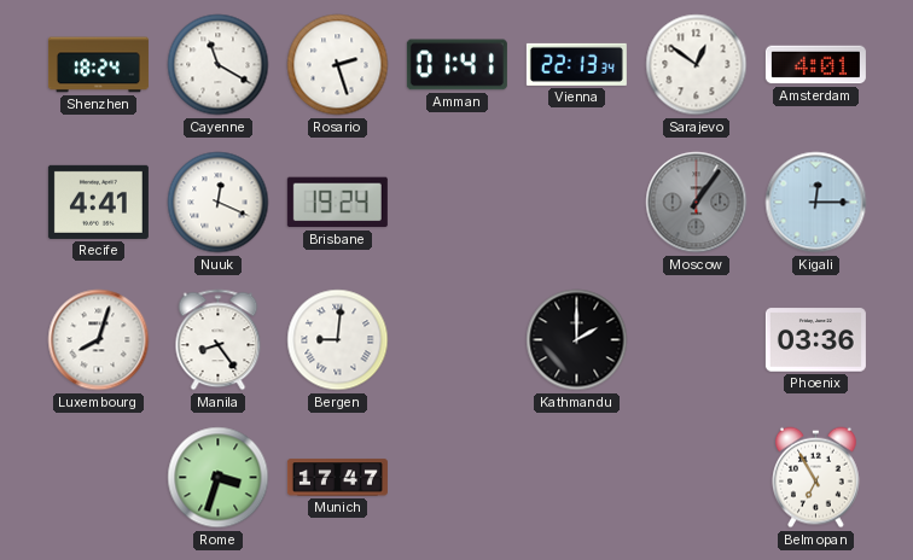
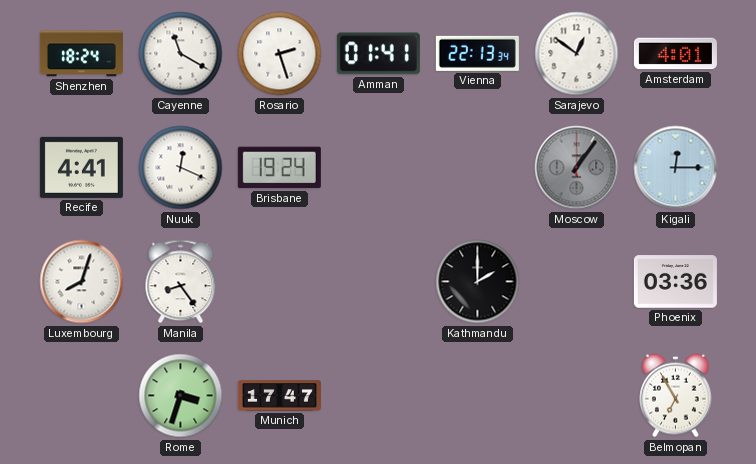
Bergen: 9:01 -> none
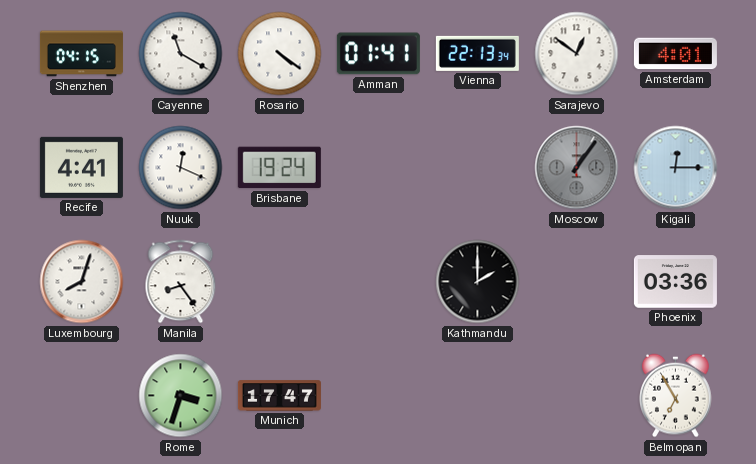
Shenzhen: 18:24 -> 04:15
Rosario: 2:27 -> 4:21
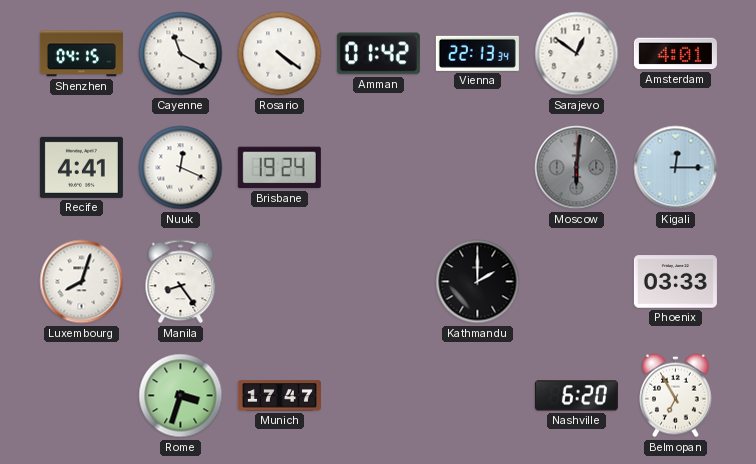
Amman: 01:41 -> 01:42
Moscow: 1:06 -> 6:01
Phoenix: 03:36 -> 03:33
Nashville: none -> 6:20
